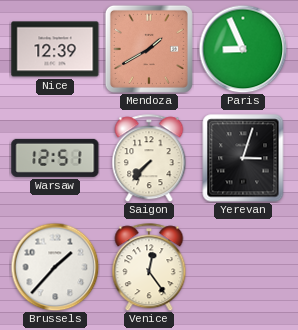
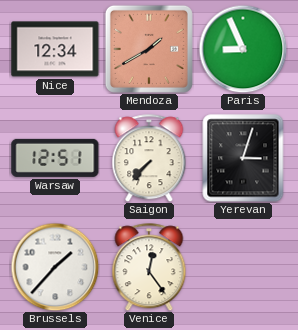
Nice: 12:39 -> 12:34
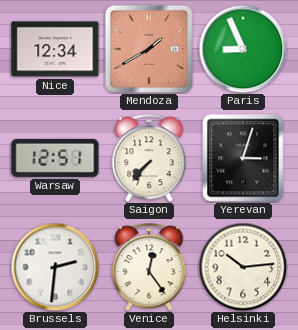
Brussels: 1:37 -> 2:31
Helsinki: none -> 10:14
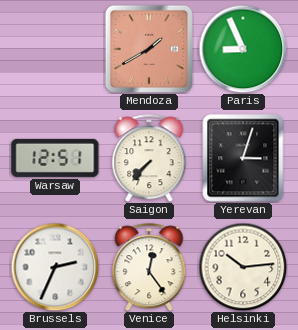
Nice: 12:34 -> none
Brussels: 2:31 -> 2:34
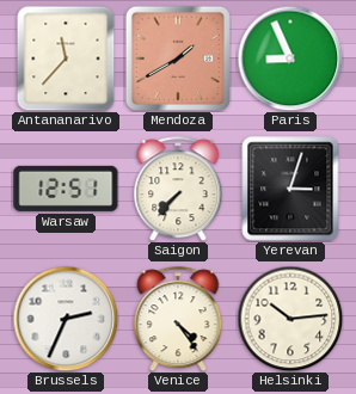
Antananarivo: none -> 11:37
Venice: 12:24 -> 4:24
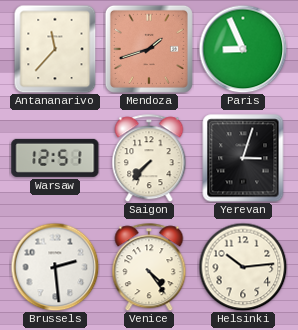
Mendoza: 1:40 -> 1:42
Brussels: 2:34 -> 2:29
